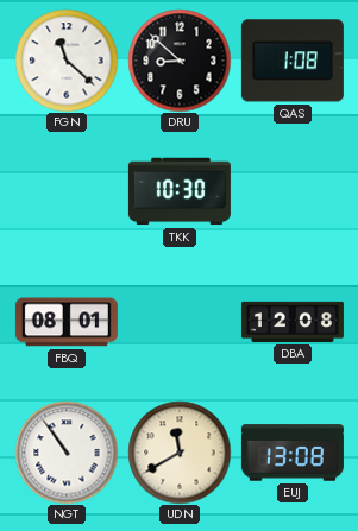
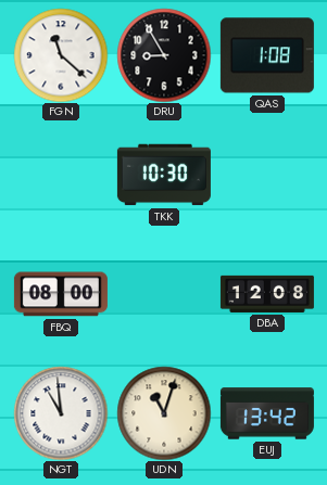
DRU: 8:52 -> 8:55
FBQ: 08:01 -> 08:00
NGT: 10:54 -> 10:59
UDN: 11:40 -> 11:03
EUJ: 13:08 -> 13:42
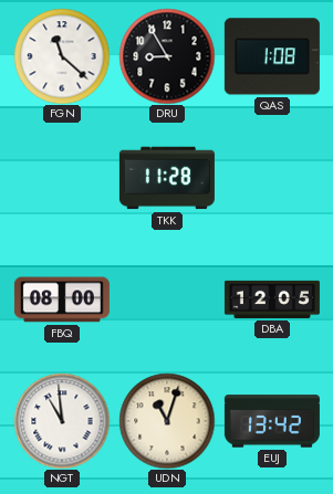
TKK: 10:30 -> 11:28
DBA: 12:08 -> 12:05
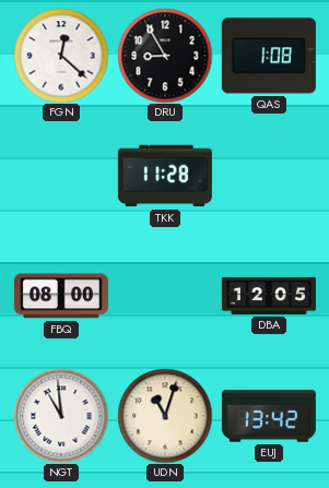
FGN: 11:22 -> 12:22
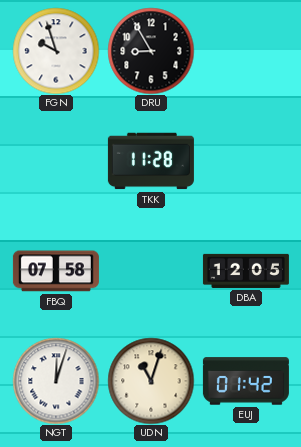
FGN: 12:22 -> 9:57
QAS: 1:08 -> none
FBQ: 08:00 -> 07:58
NGT: 10:59 -> 12:03
EUJ: 13:42 -> 01:42
